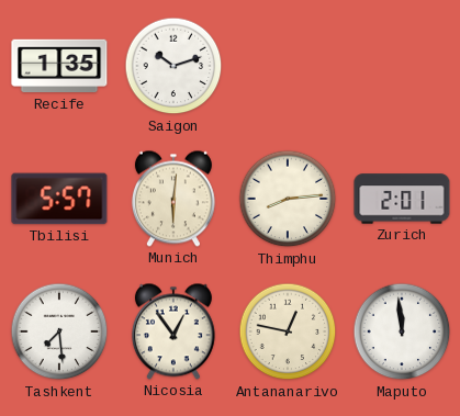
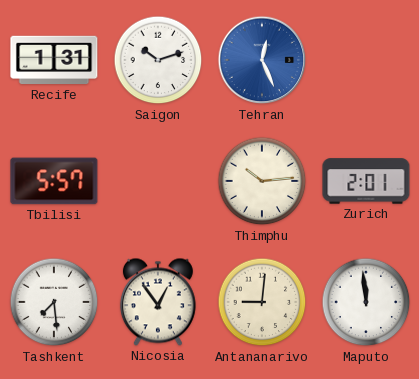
Recife: 1:35 -> 1:31
Tehran: none -> 12:26
Munich: 6:01 -> none
Thimphu: 8:14 -> 10:14
Antananarivo: 12:47 -> 9:01
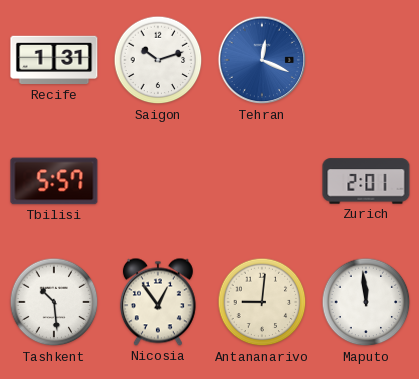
Tehran: 12:26 -> 12:19
Thimphu: 10:14 -> none
Tashkent: 7:29 -> 10:29
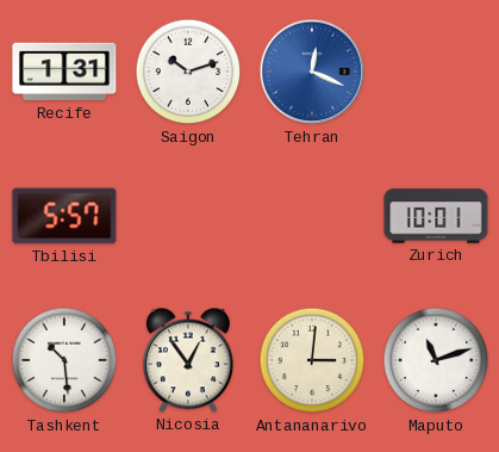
Zurich: 2:01 -> 10:01
Antananarivo: 9:01 -> 3:01
Maputo: 11:59 -> 11:12
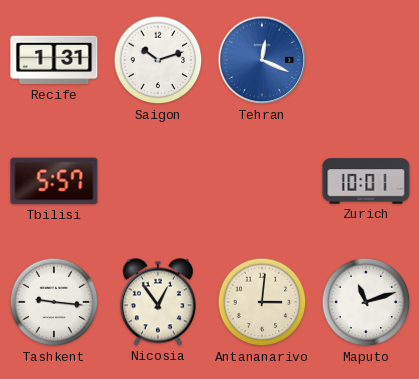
Tashkent: 10:29 -> 9:16
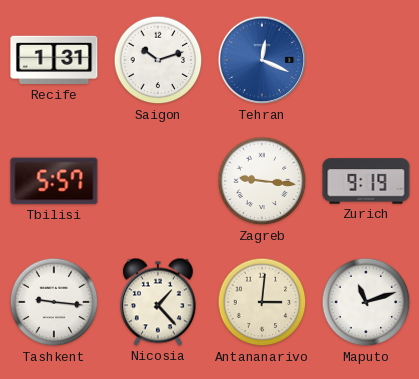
Zagreb: none -> 9:16
Zurich: 10:01 -> 9:19
Nicosia: 12:54 -> 1:23
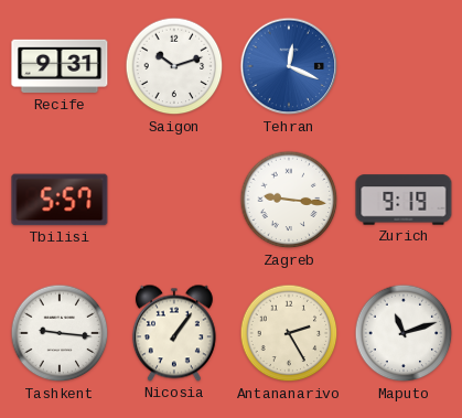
Recife: 1:31 -> 9:31
Nicosia: 1:23 -> 1:06
Antananarivo: 3:01 -> 2:25
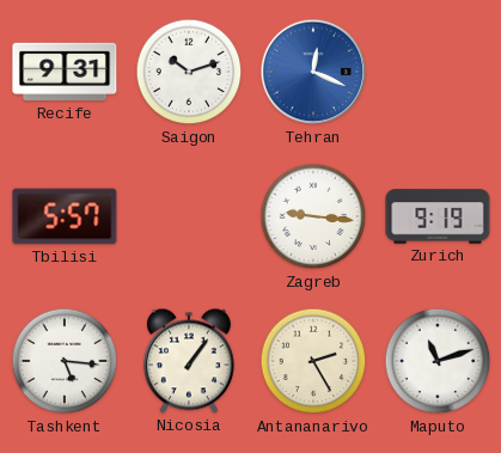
Tashkent: 9:16 -> 5:16
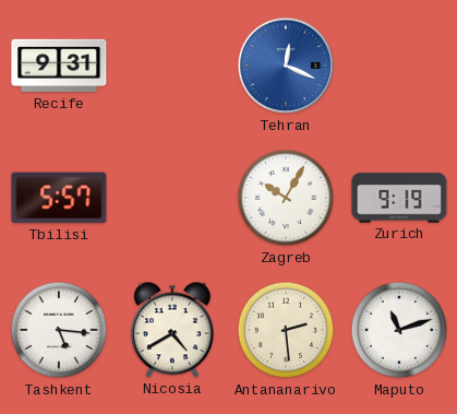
Saigon: 10:12 -> none
Zagreb: 9:16 -> 10:05
Nicosia: 1:06 -> 4:40
Antananarivo: 2:25 -> 2:29
